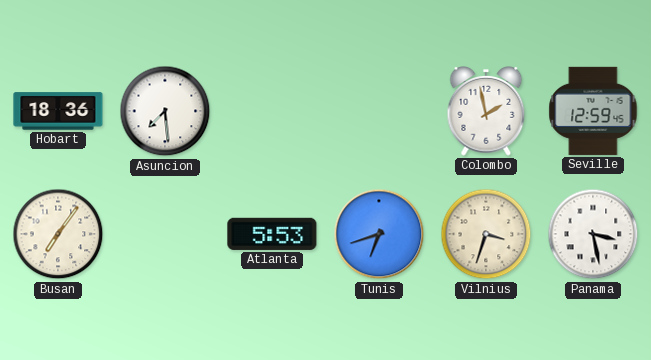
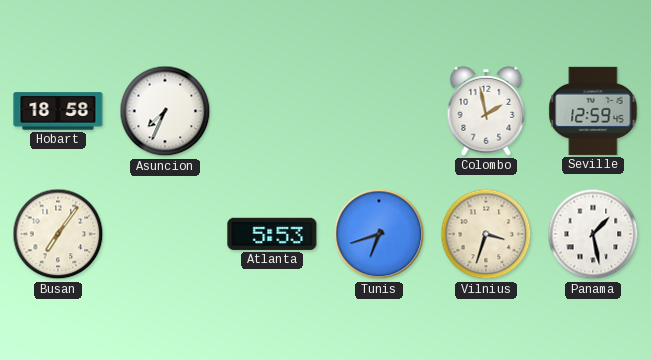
Hobart: 18:36 -> 18:58
Asuncion: 7:29 -> 7:34
Panama: 3:28 -> 1:28
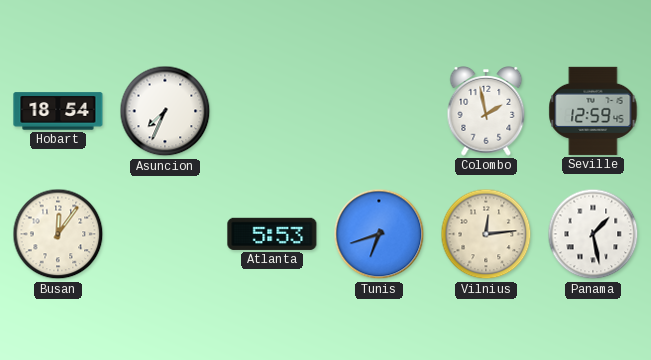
Hobart: 18:58 -> 18:54
Busan: 7:06 -> 12:06
Vilnius: 3:33 -> 12:14
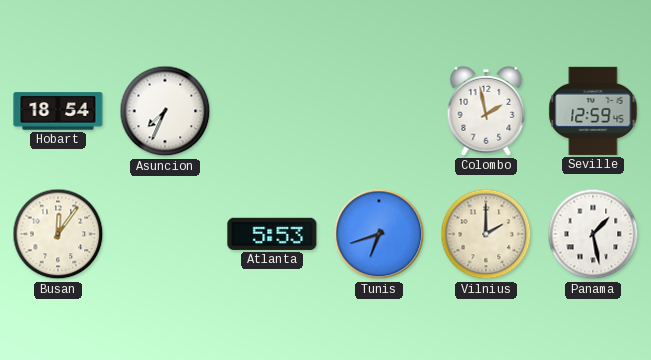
Vilnius: 12:14 -> 2:00
